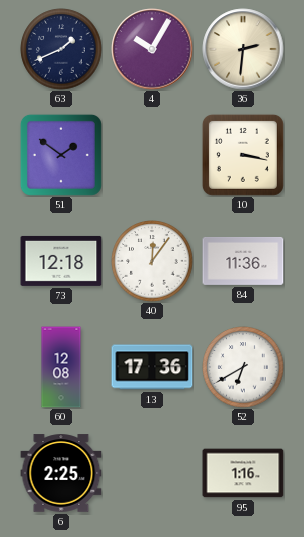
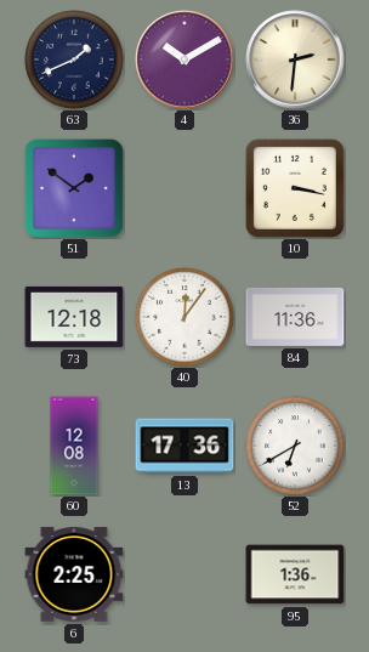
4: 10:05 -> 10:10
95: 1:16 -> 1:36
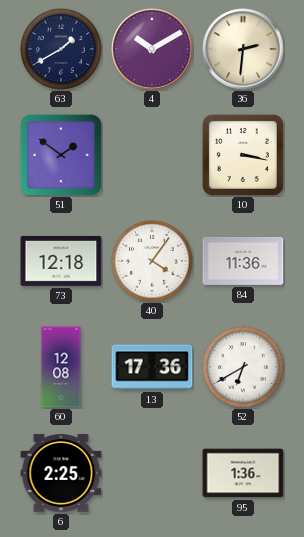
63: 1:41 -> 1:40
40: 12:06 -> 4:06
